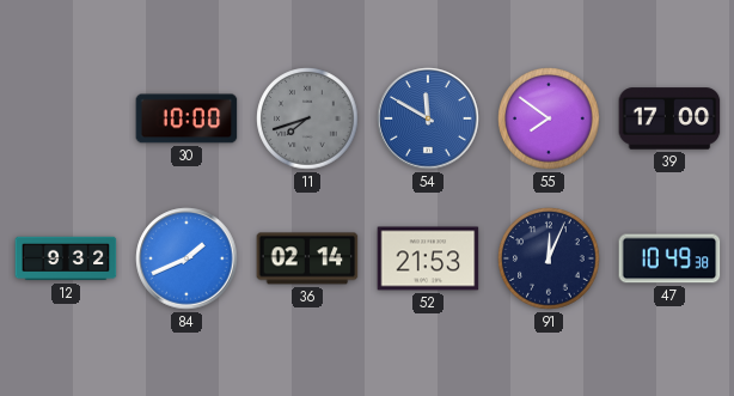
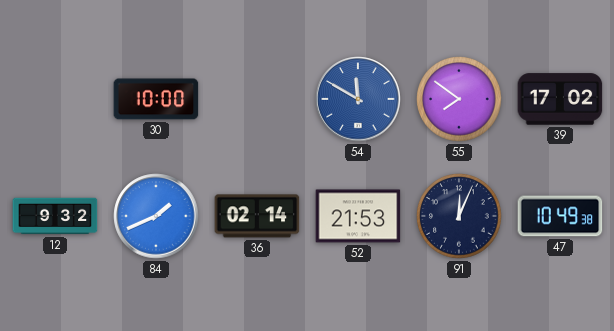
11: 7:42 -> none
39: 17:00 -> 17:02
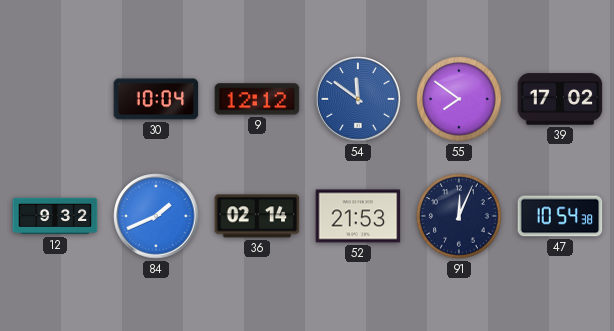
30: 10:00 -> 10:04
9: none -> 12:12
54: 11:50 -> 11:51
47: 10:49 -> 10:54
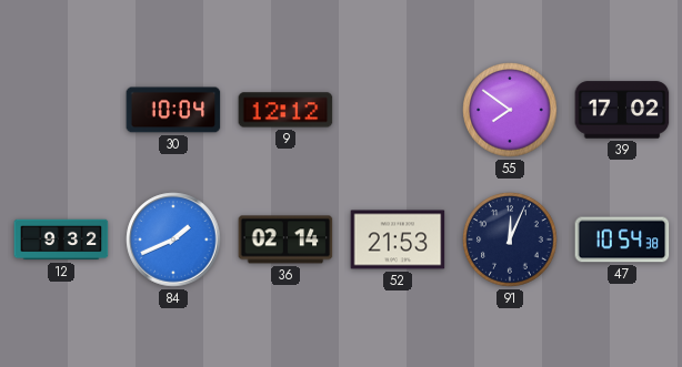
54: 11:51 -> none
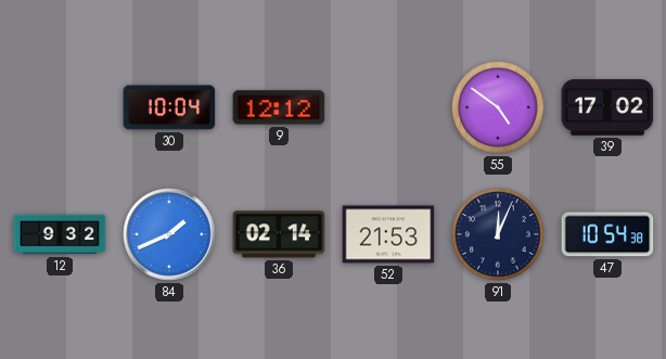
55: 7:51 -> 4:51
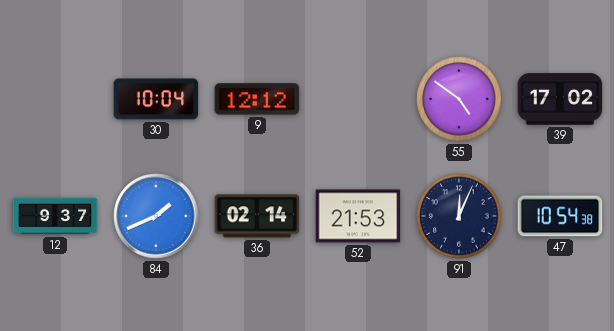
12: 9:32 -> 9:37
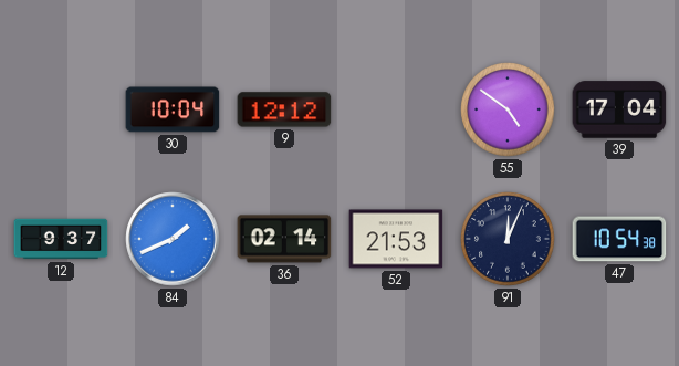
39: 17:02 -> 17:04
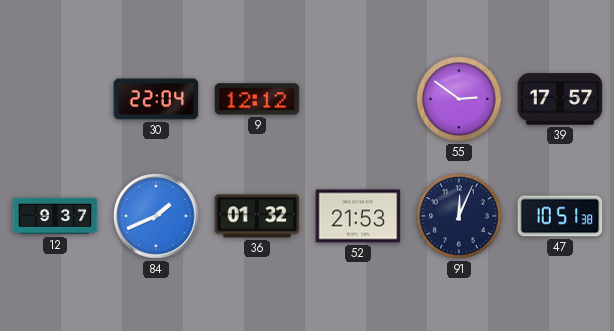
30: 10:04 -> 22:04
55: 4:51 -> 2:51
39: 17:04 -> 17:57
36: 02:14 -> 01:32
47: 10:54 -> 10:51
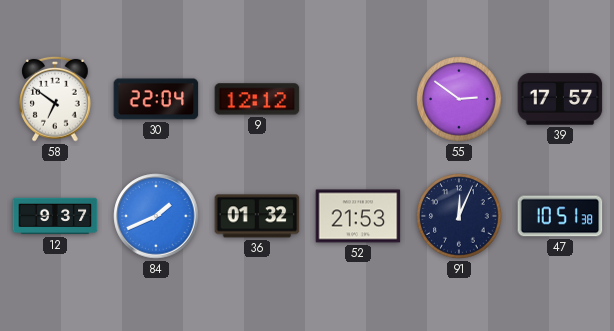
58: none -> 6:51
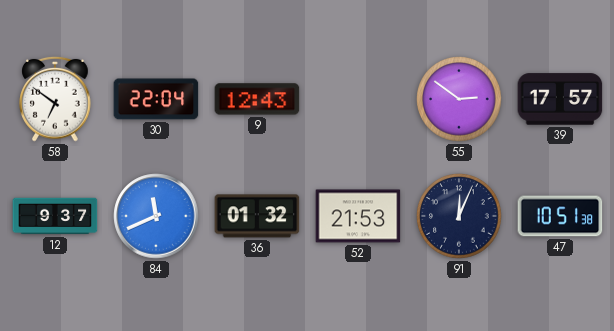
9: 12:12 -> 12:43
84: 1:41 -> 11:41
